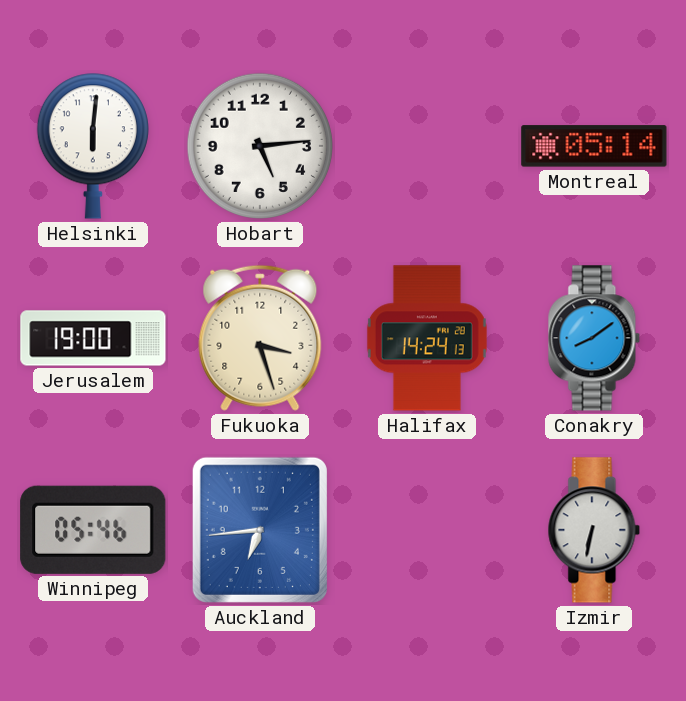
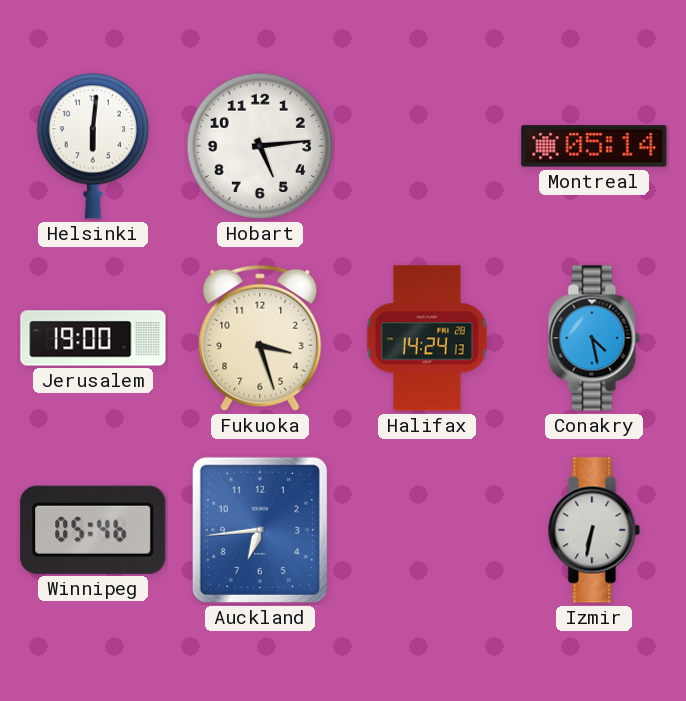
Conakry: 8:09 -> 4:28
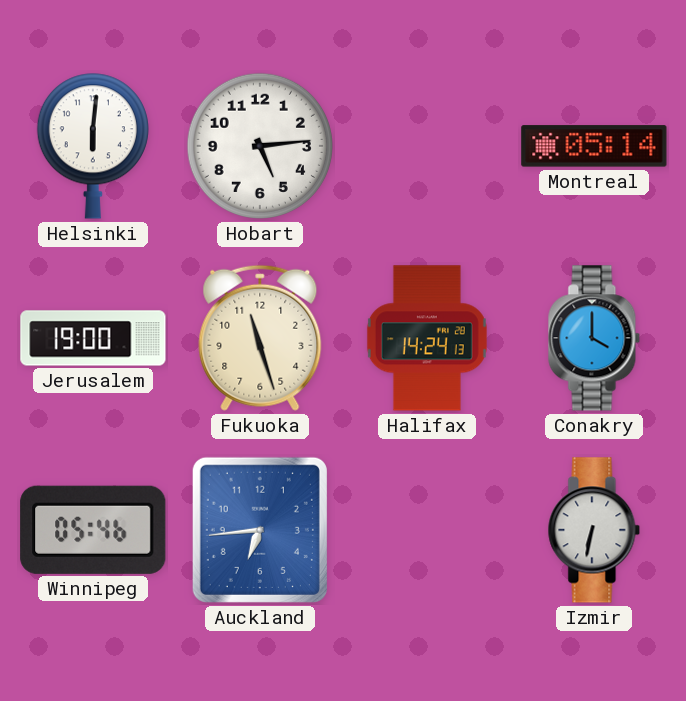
Fukuoka: 3:27 -> 11:27
Conakry: 4:28 -> 4:00
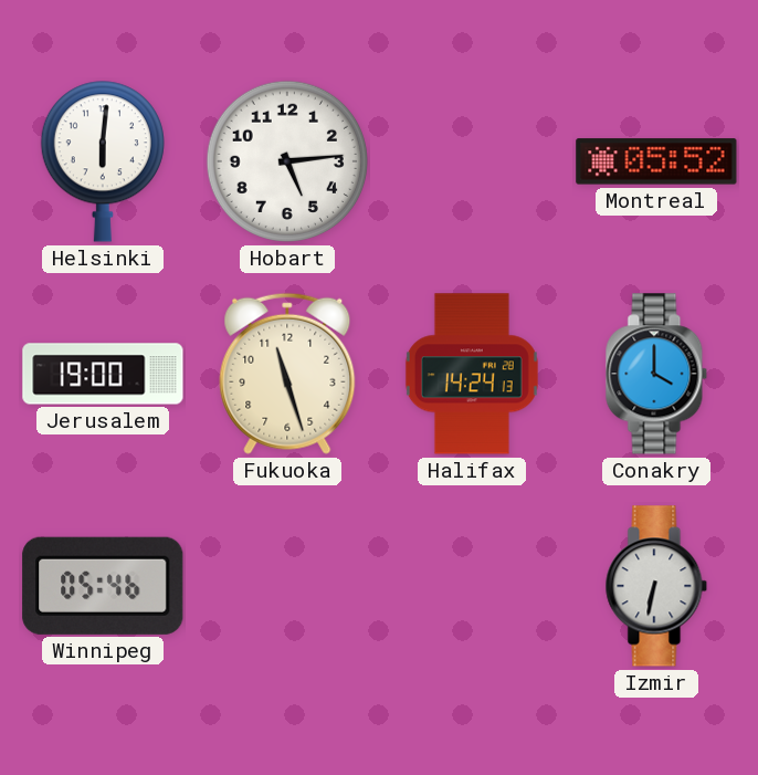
Montreal: 05:14 -> 05:52
Auckland: 6:44 -> none
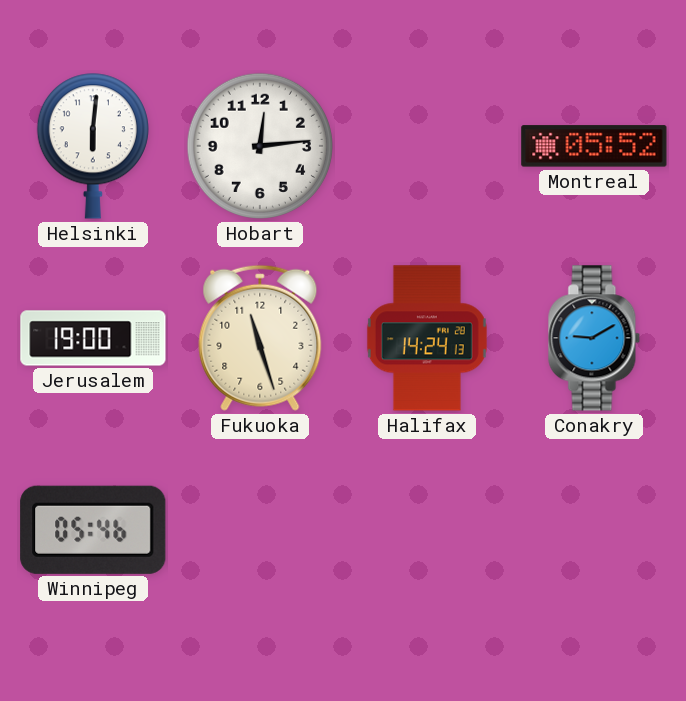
Hobart: 5:14 -> 12:14
Conakry: 4:00 -> 9:10
Izmir: 6:32 -> none
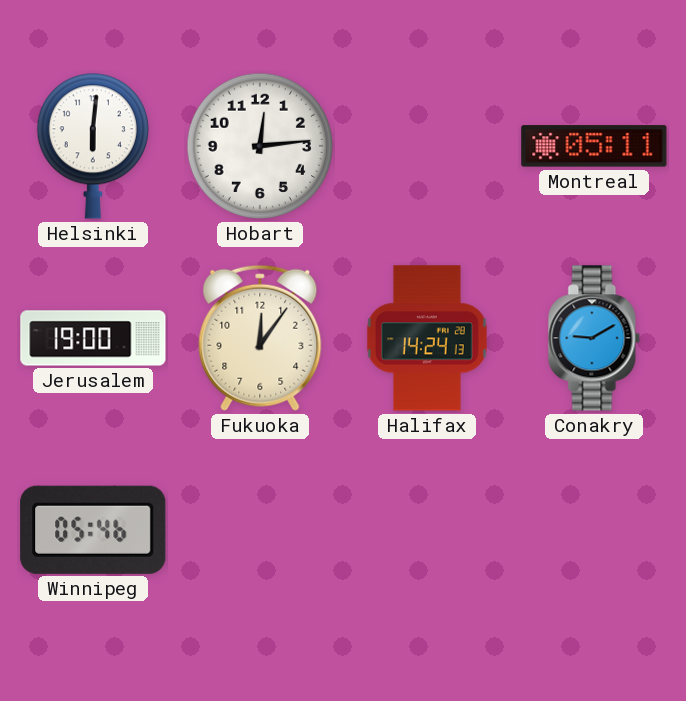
Montreal: 05:52 -> 05:11
Fukuoka: 11:27 -> 12:06
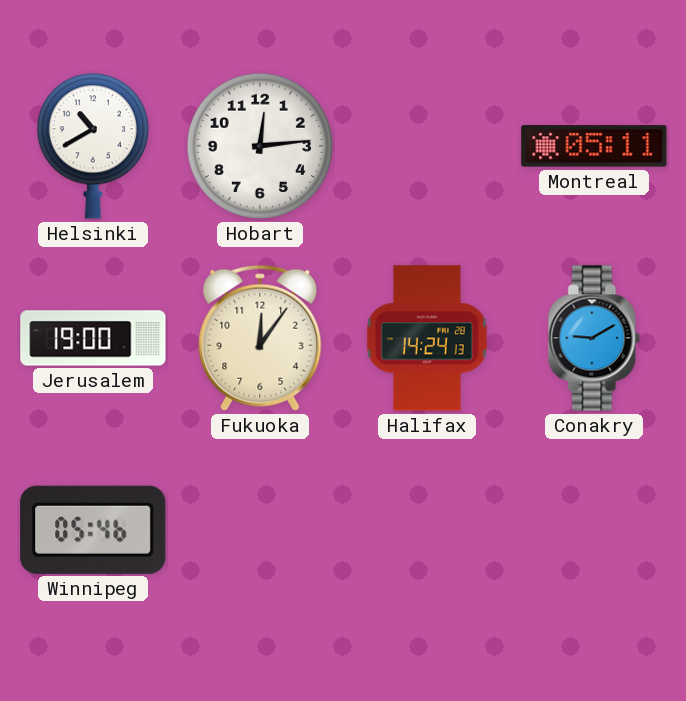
Helsinki: 6:01 -> 10:40
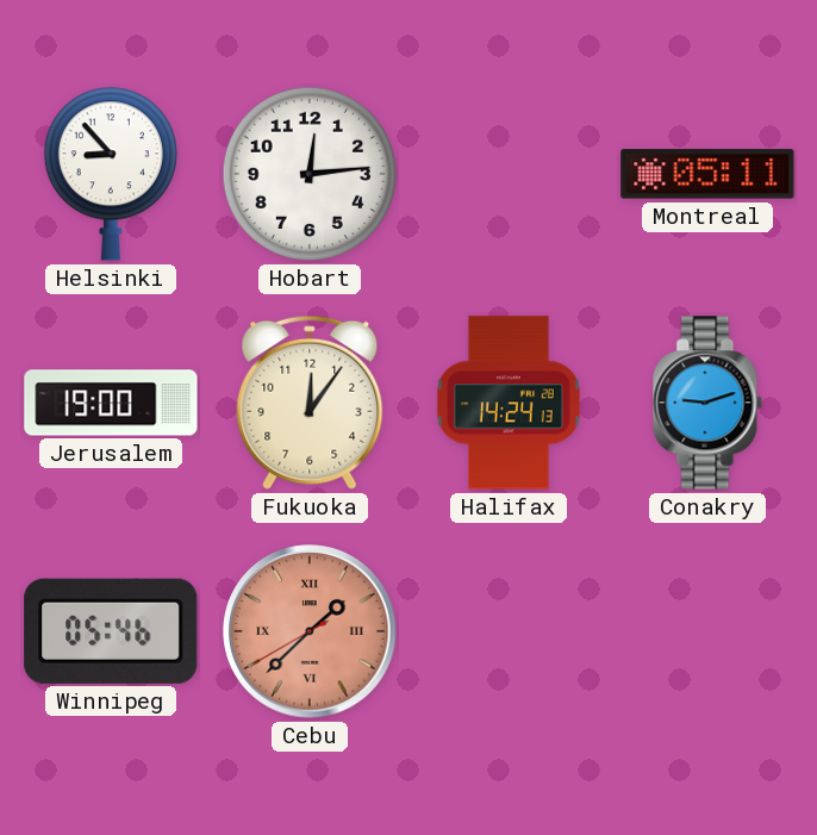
Helsinki: 10:40 -> 8:53
Conakry: 9:10 -> 9:12
Cebu: none -> 1:37
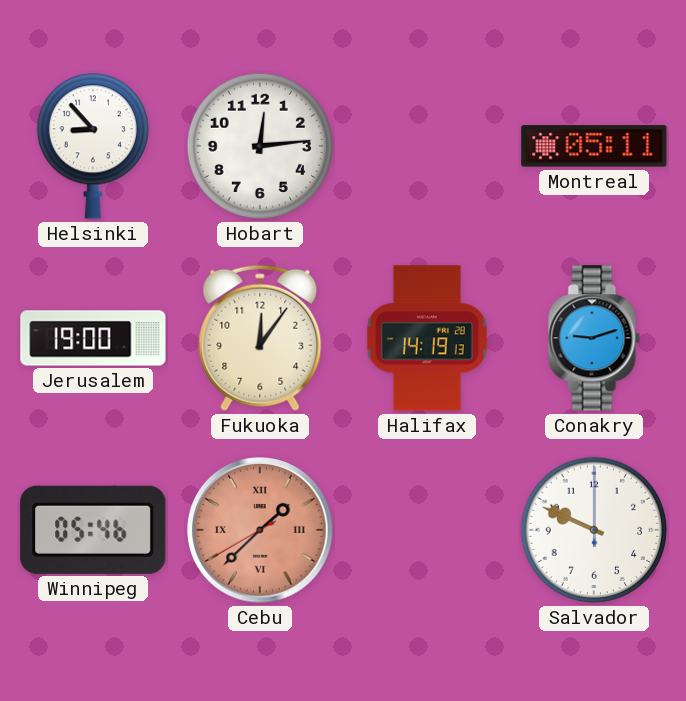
Halifax: 14:24 -> 14:19
Salvador: none -> 9:49
